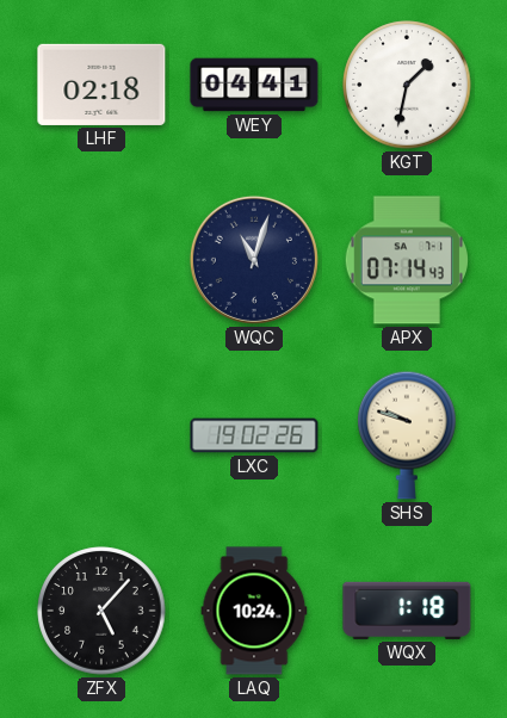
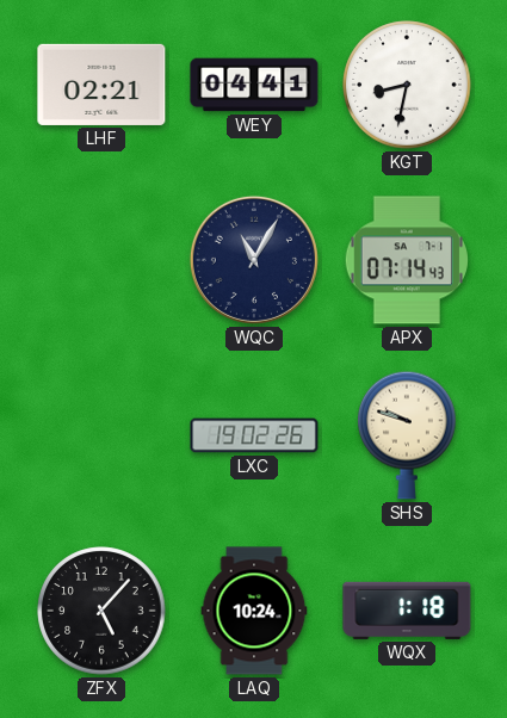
LHF: 02:18 -> 02:21
KGT: 1:32 -> 8:32
WQC: 11:03 -> 11:05
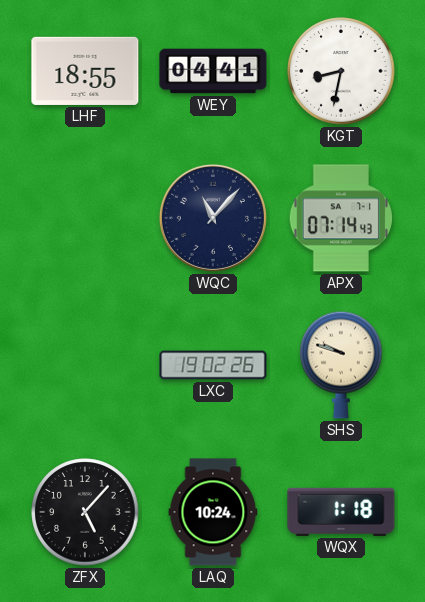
LHF: 02:21 -> 18:55
WQC: 11:05 -> 11:07
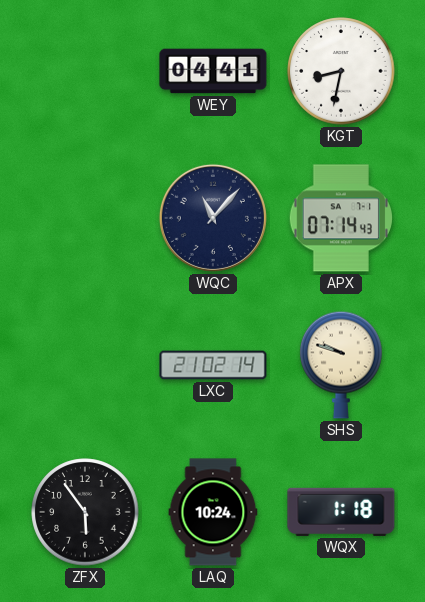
LHF: 18:55 -> none
LXC: 19:02 -> 21:02
ZFX: 5:07 -> 5:54
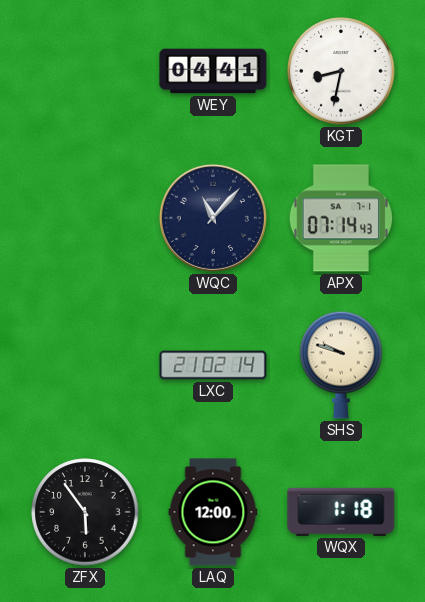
LAQ: 10:24 -> 12:00
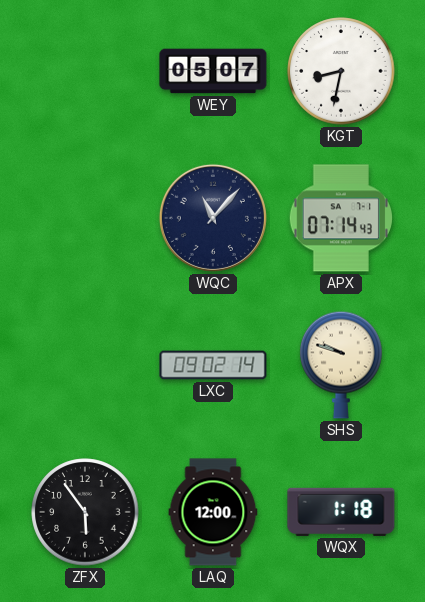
WEY: 04:41 -> 05:07
LXC: 21:02 -> 09:02
